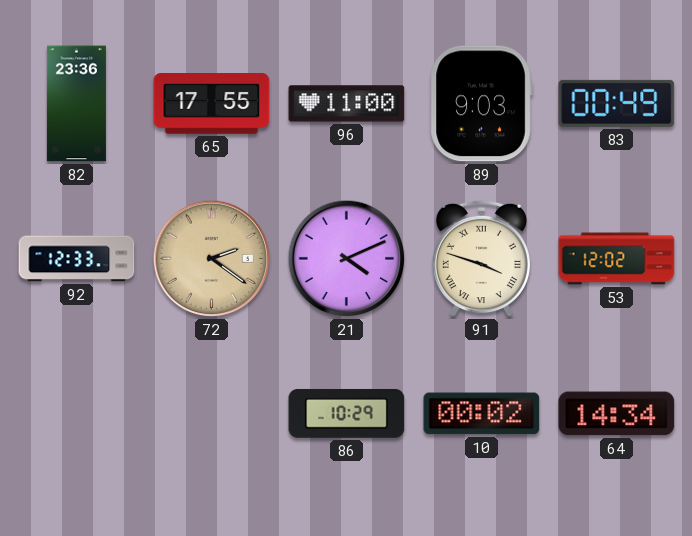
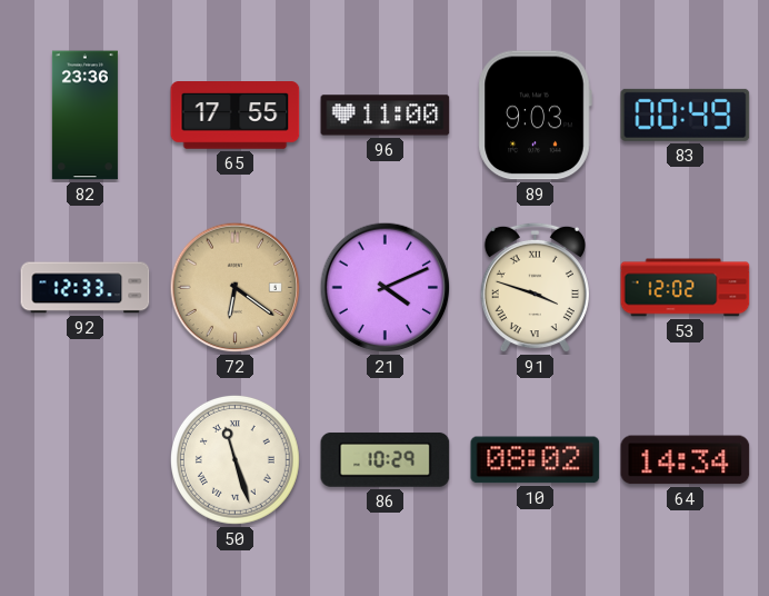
72: 2:21 -> 6:21
50: none -> 11:27
10: 00:02 -> 08:02
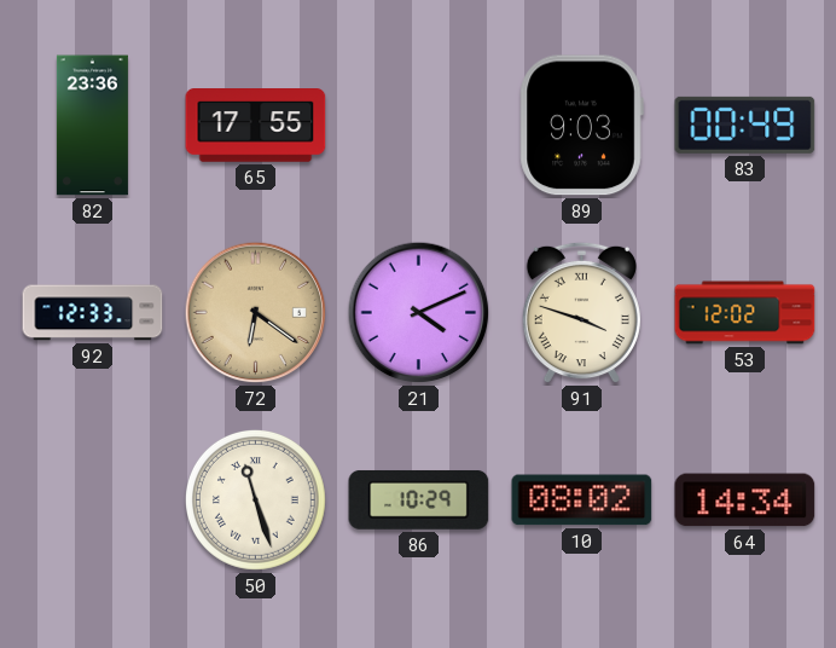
96: 11:00 -> none
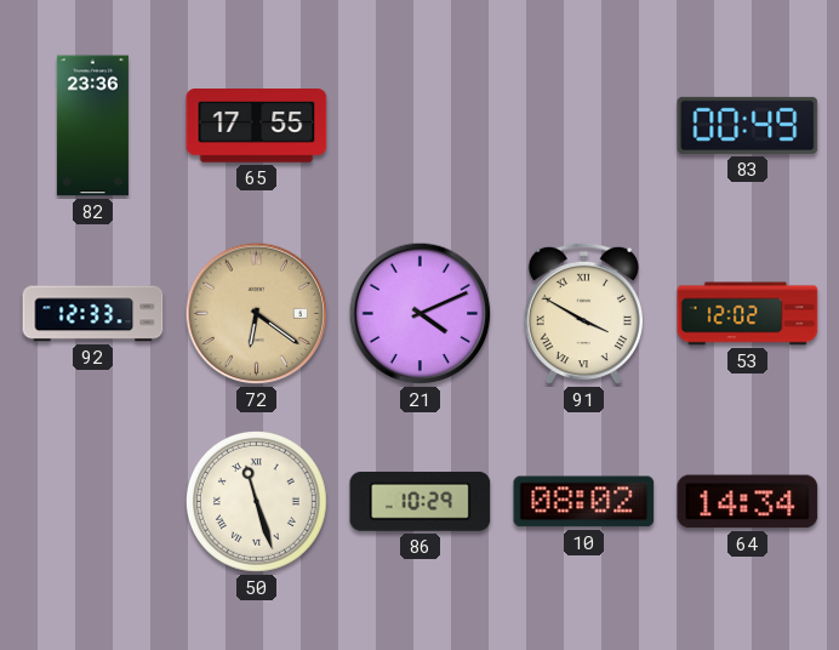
89: 9:03 -> none
91: 3:48 -> 3:50
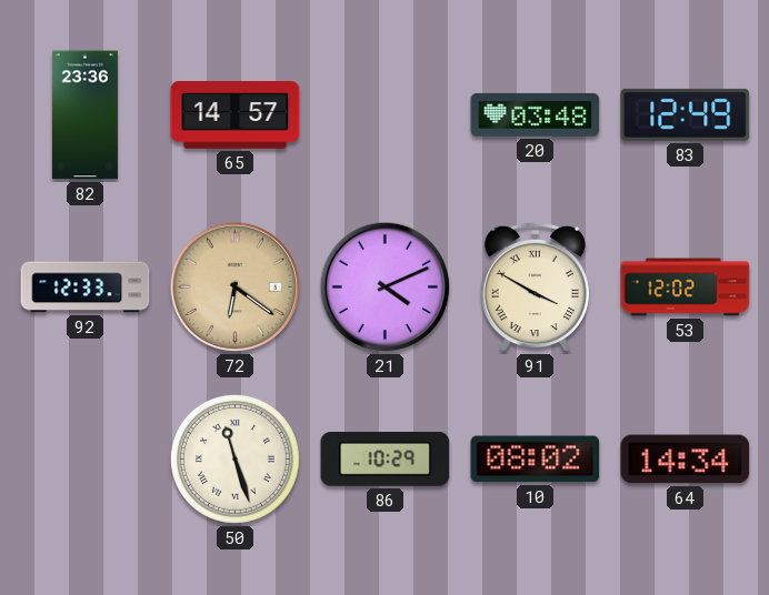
65: 17:55 -> 14:57
20: none -> 03:48
83: 00:49 -> 12:49
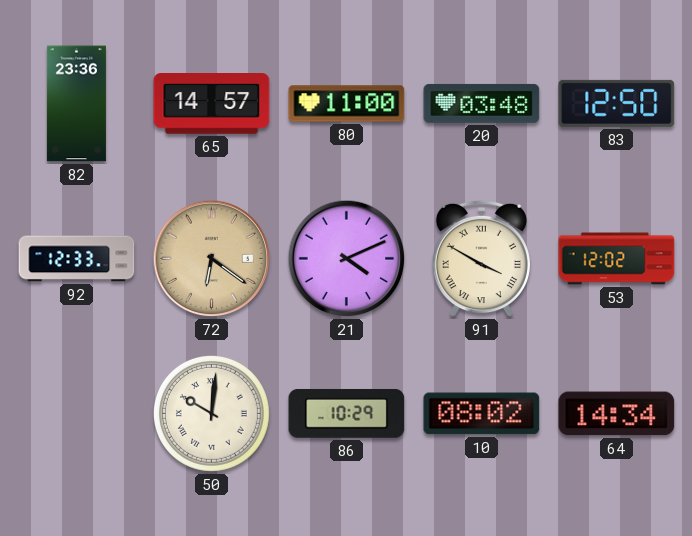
80: none -> 11:00
83: 12:49 -> 12:50
50: 11:27 -> 10:01
